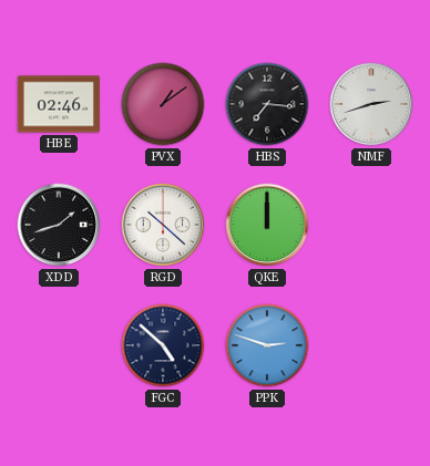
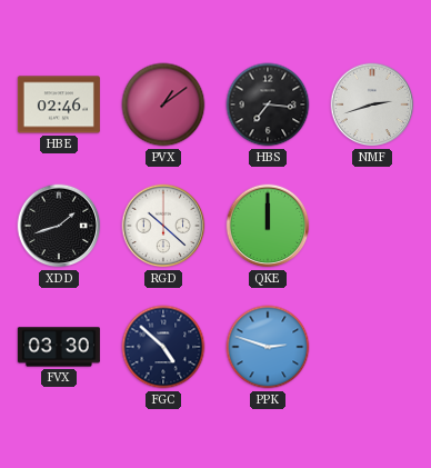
FVX: none -> 03:30
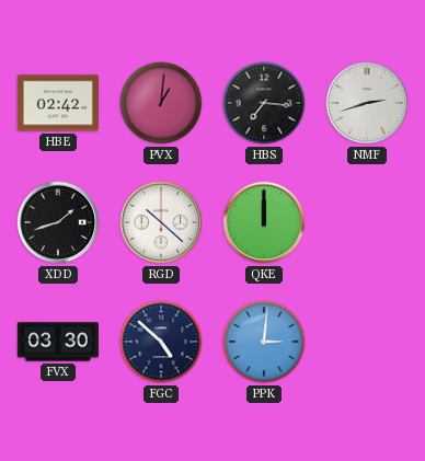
HBE: 02:46 -> 02:42
PVX: 1:09 -> 1:01
PPK: 2:48 -> 3:01
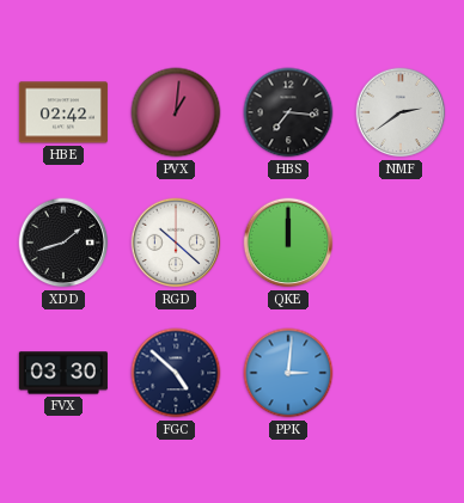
NMF: 2:42 -> 2:39
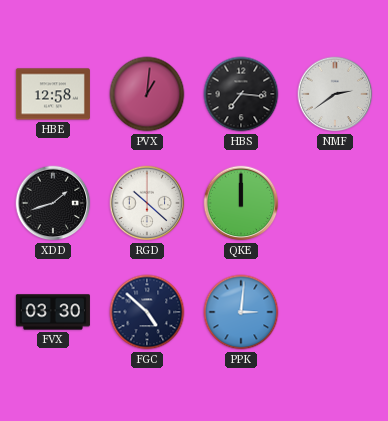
HBE: 02:42 -> 12:58
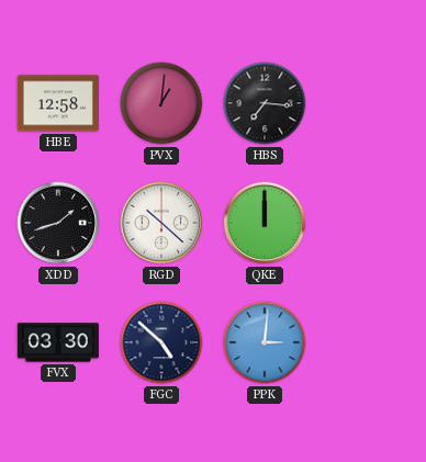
NMF: 2:39 -> none
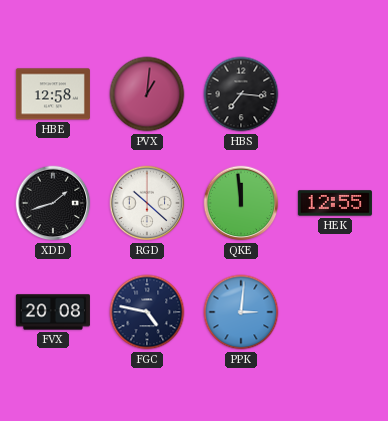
QKE: 12:00 -> 11:59
HEK: none -> 12:55
FVX: 03:30 -> 20:08
FGC: 4:52 -> 4:47
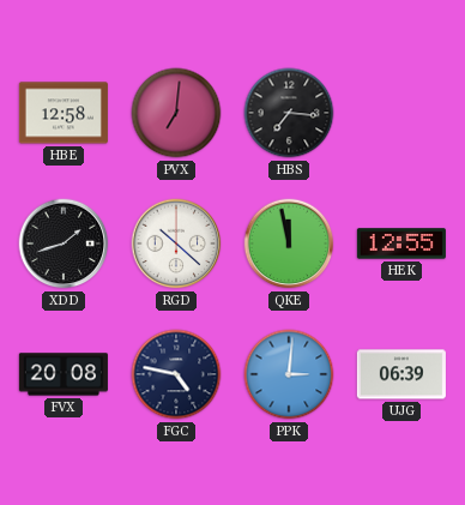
PVX: 1:01 -> 7:01
QKE: 11:59 -> 11:58
UJG: none -> 06:39
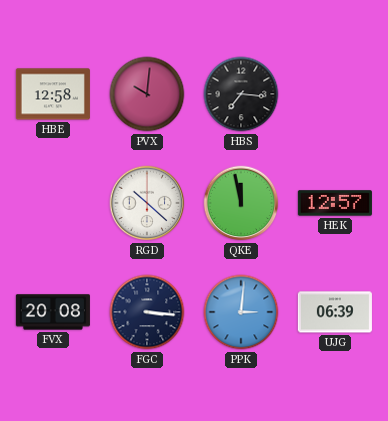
PVX: 7:01 -> 10:01
XDD: 1:42 -> none
HEK: 12:55 -> 12:57
FGC: 4:47 -> 3:16
